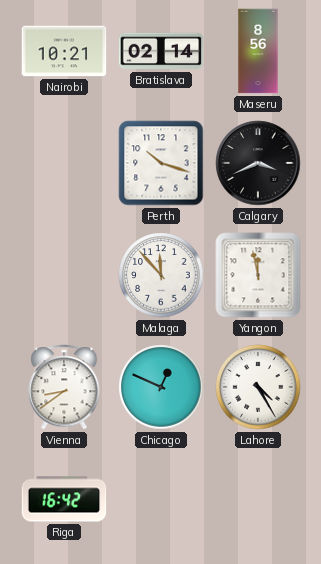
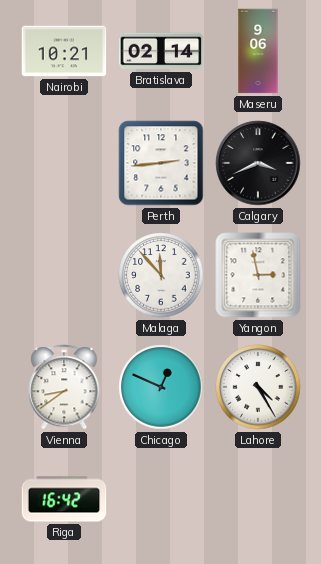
Maseru: 8:56 -> 9:06
Perth: 10:18 -> 2:44
Yangon: 11:58 -> 2:58
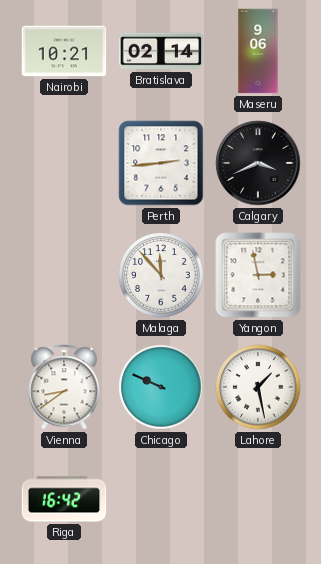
Chicago: 12:49 -> 9:49
Lahore: 4:25 -> 1:28
